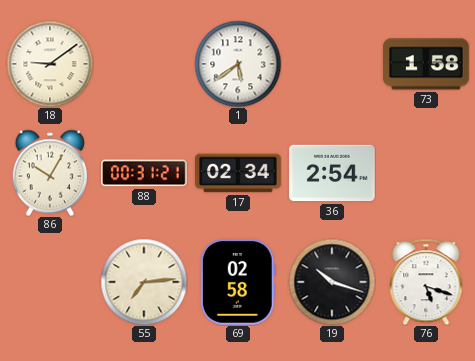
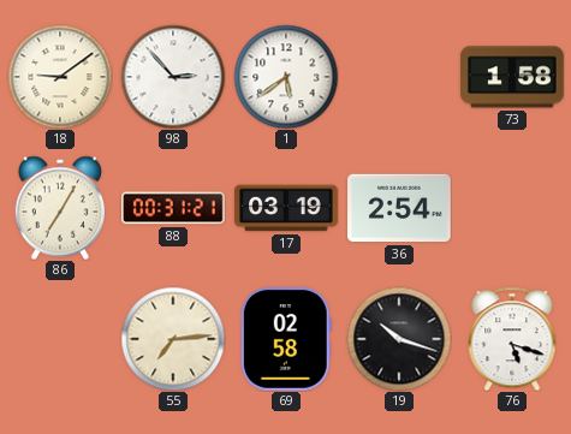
98: none -> 2:53
86: 10:05 -> 7:05
17: 02:34 -> 03:19
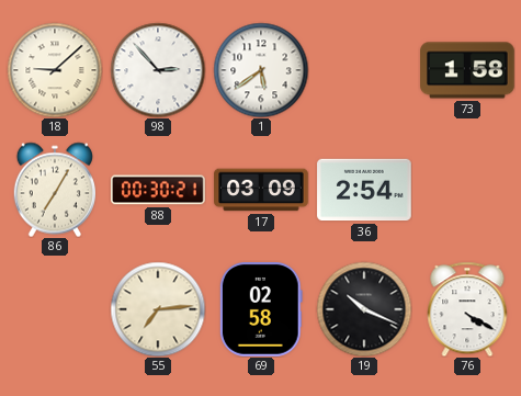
18: 9:09 -> 9:08
88: 00:31 -> 00:30
17: 03:19 -> 03:09
19: 10:18 -> 10:19
76: 5:18 -> 4:20
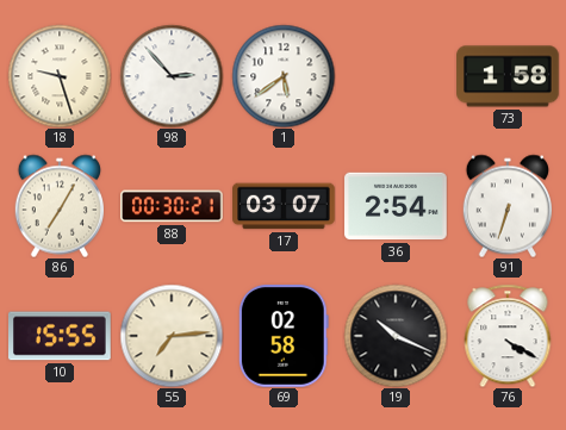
18: 9:08 -> 9:27
17: 03:09 -> 03:07
91: none -> 6:33
10: none -> 15:55
